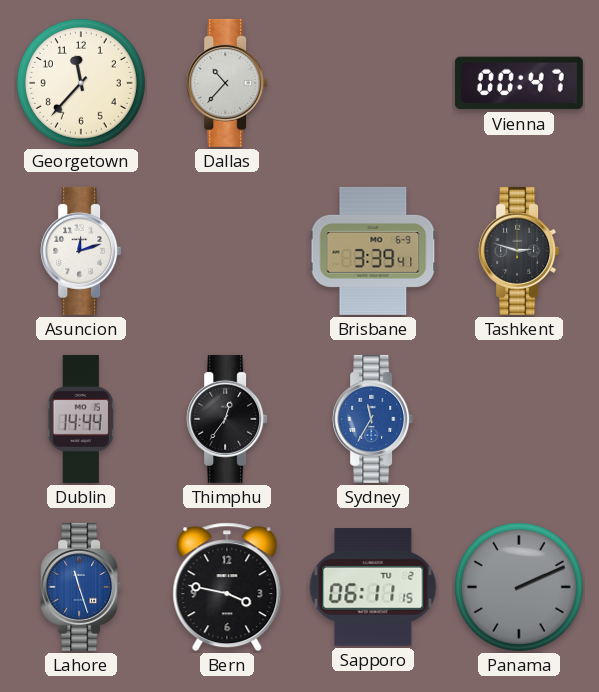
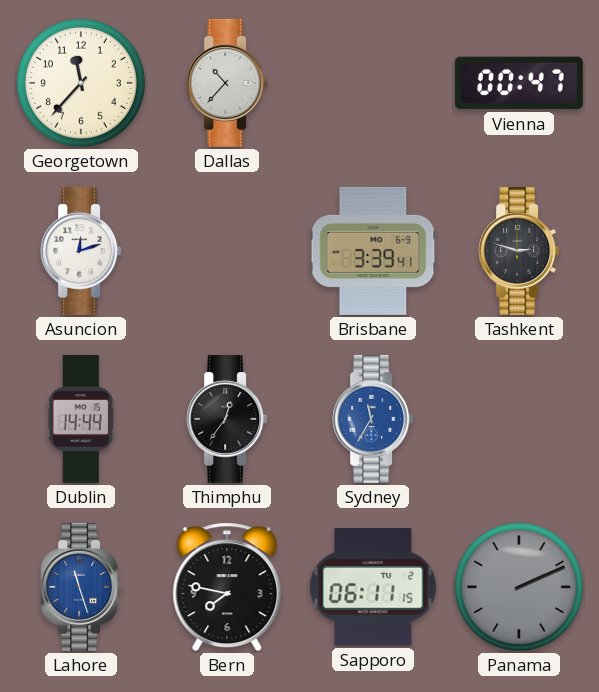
Bern: 3:47 -> 7:47
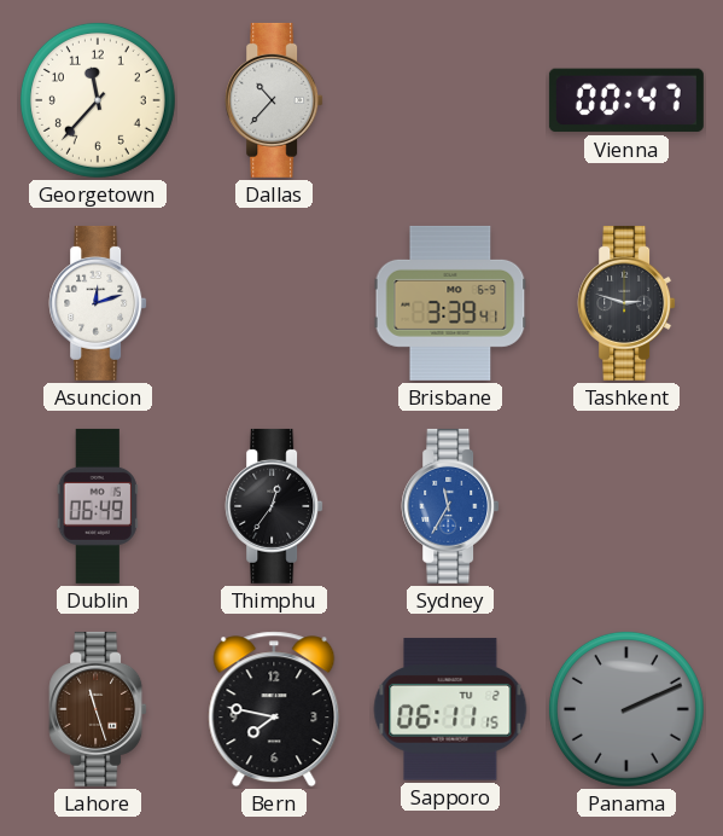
Dublin: 14:44 -> 06:49
Lahore dial: blue -> brown
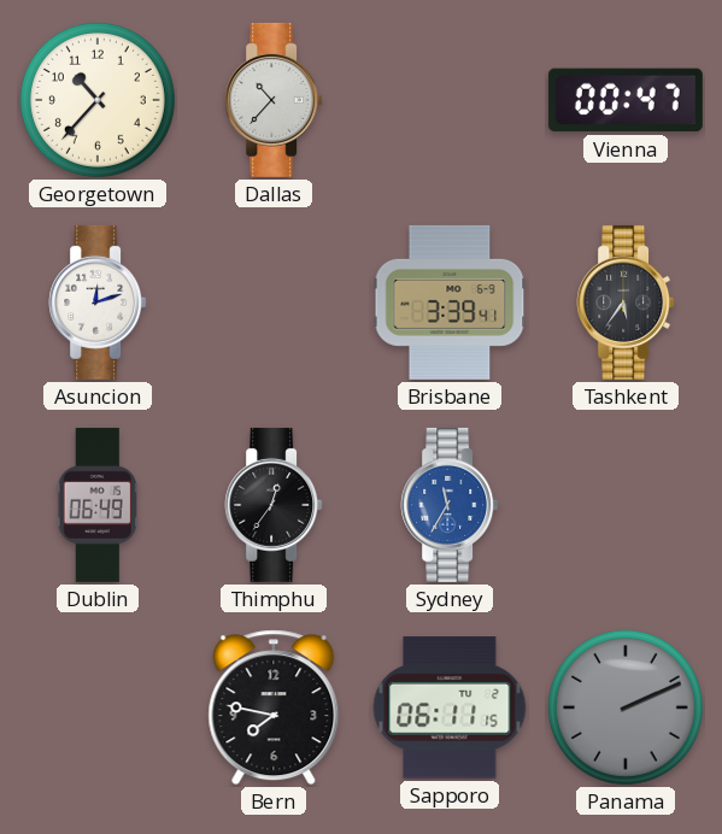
Georgetown: 11:37 -> 10:37
Tashkent: 2:48 -> 5:36
Lahore: 11:27 -> none
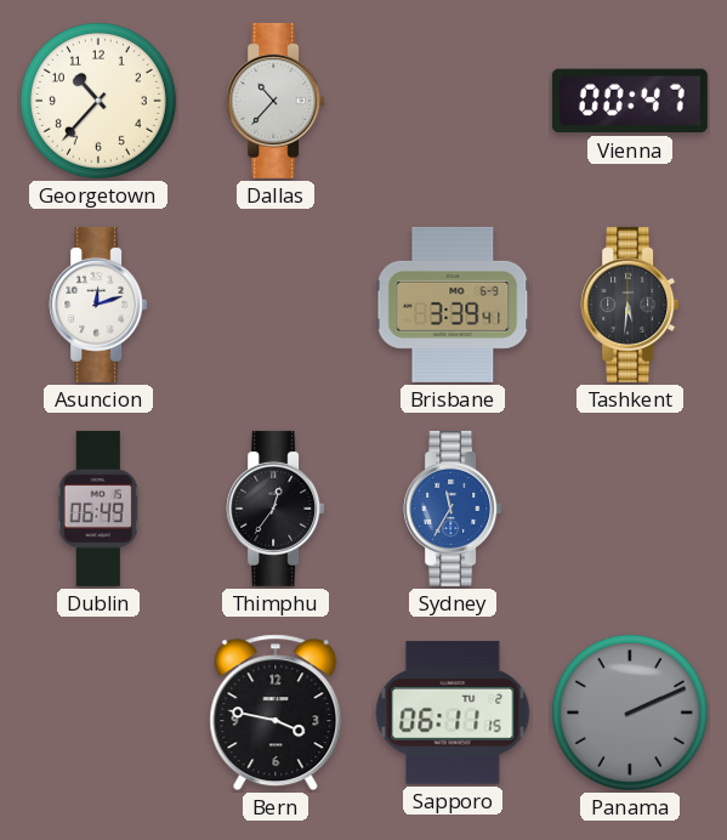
Tashkent: 5:36 -> 5:31
Bern: 7:47 -> 3:47
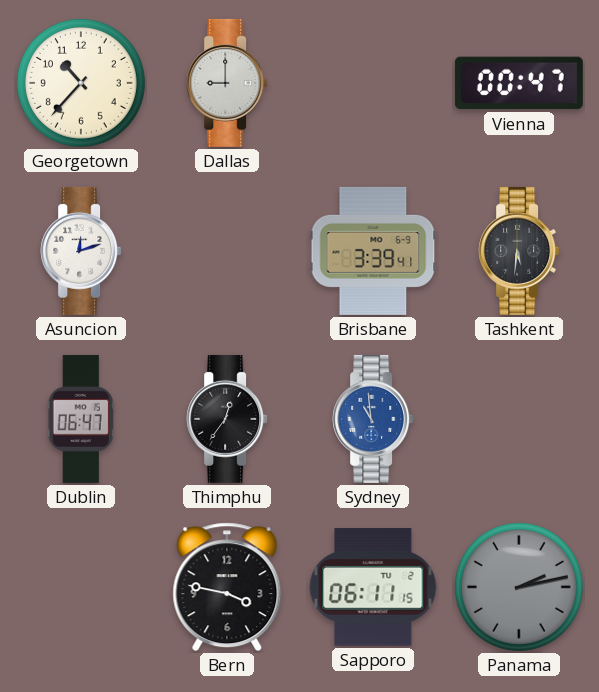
Dallas: 10:37 -> 9:00
Dublin: 06:49 -> 06:47
Sydney: 11:35 -> 10:59
Panama: 2:11 -> 2:13
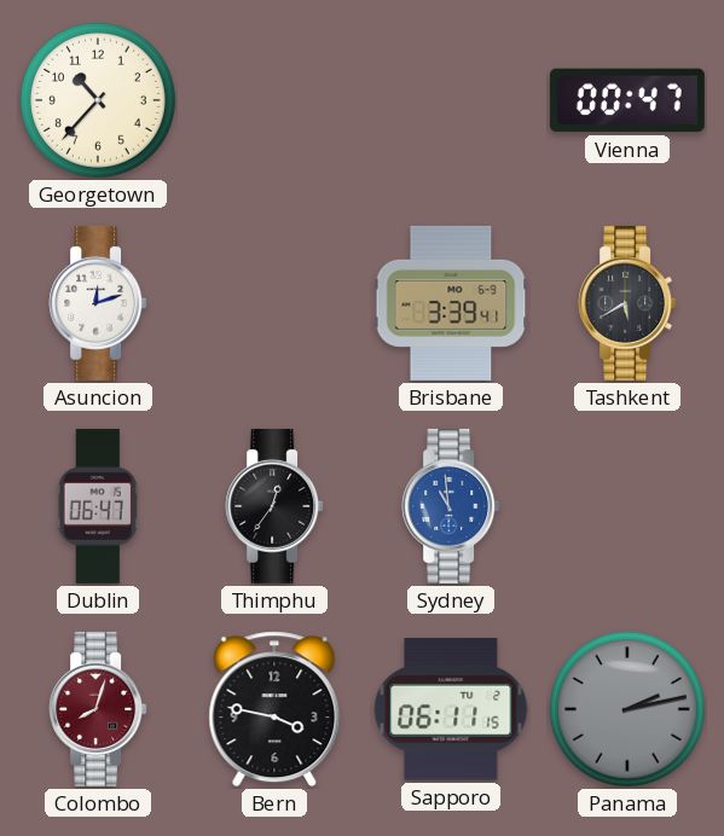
Dallas: 9:00 -> none
Tashkent: 5:31 -> 5:40
Colombo: none -> 8:03
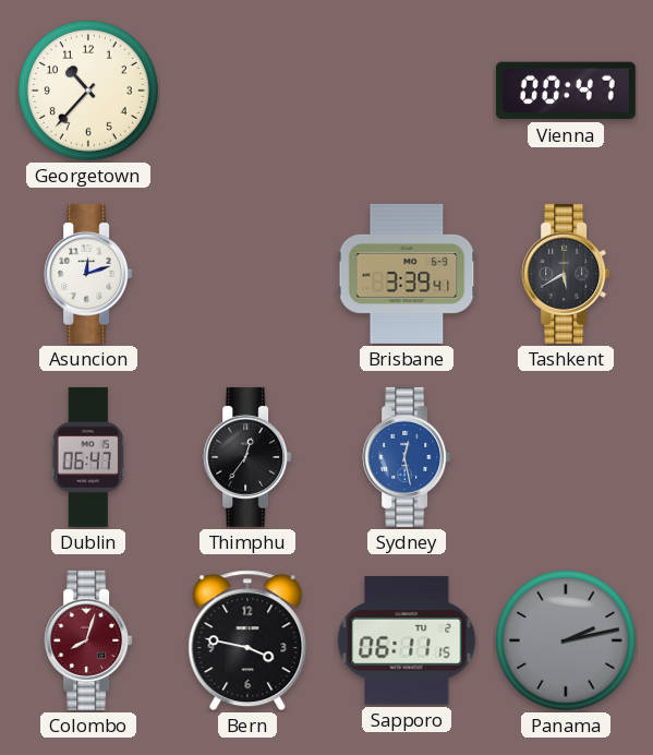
Sydney: 10:59 -> 12:28
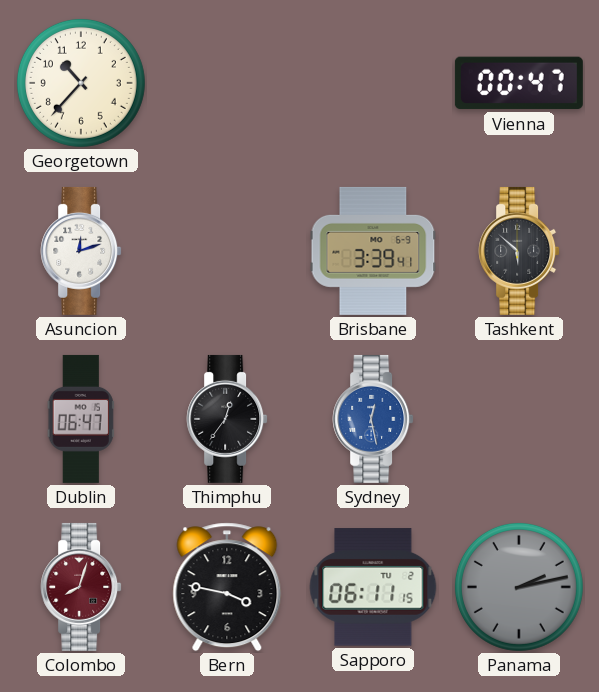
Tashkent: 5:40 -> 5:52
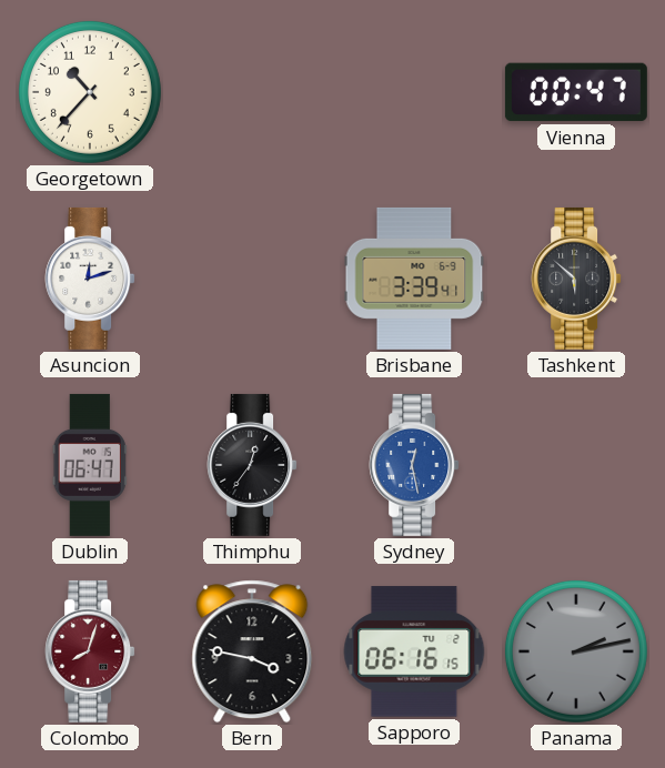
Sapporo: 06:11 -> 06:16
